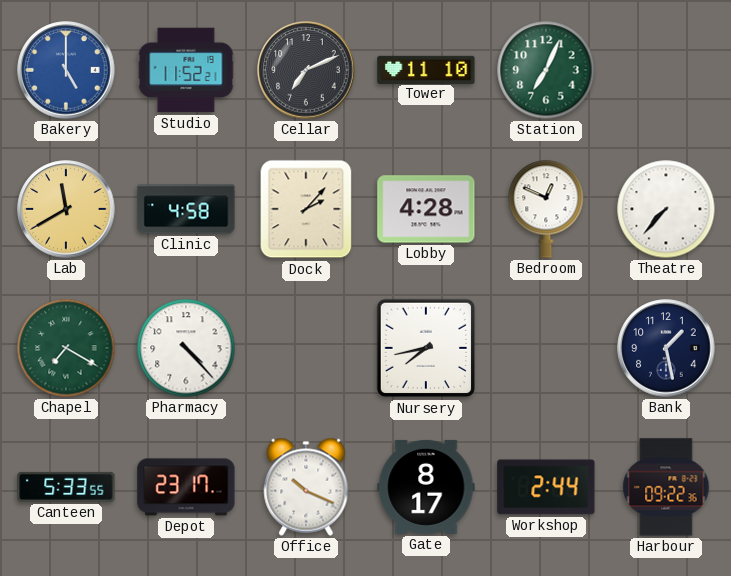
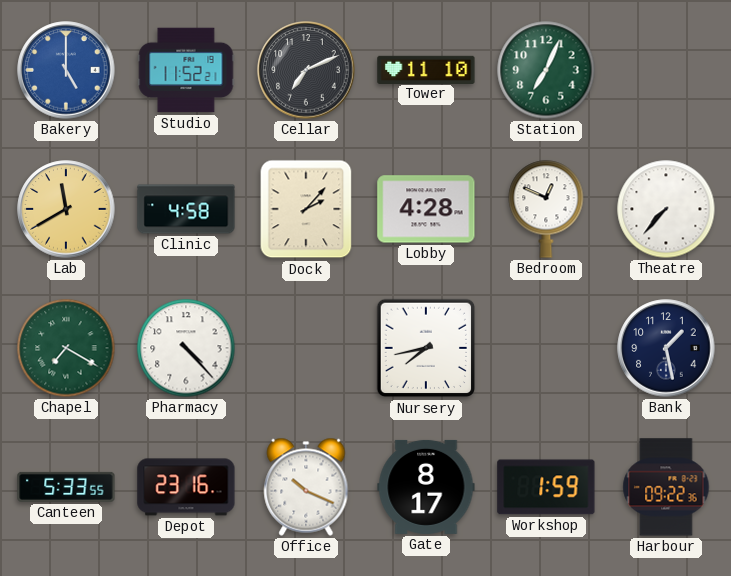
Depot: 23:17 -> 23:16
Workshop: 2:44 -> 1:59
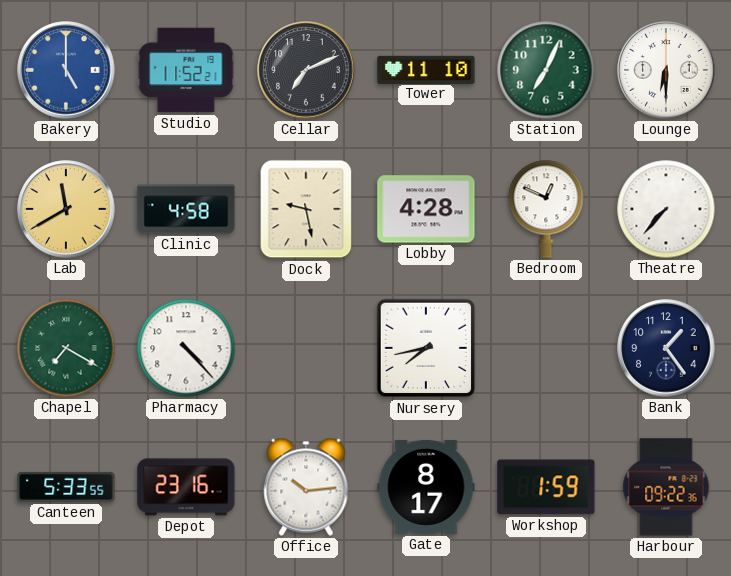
Lounge: none -> 6:30
Dock: 2:07 -> 9:28
Bank: 1:28 -> 1:24
Office: 10:19 -> 10:14
